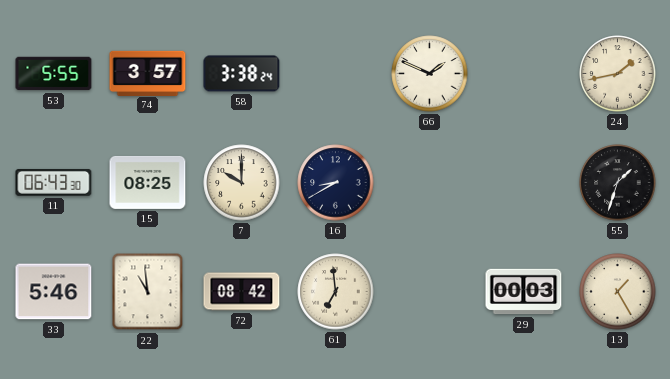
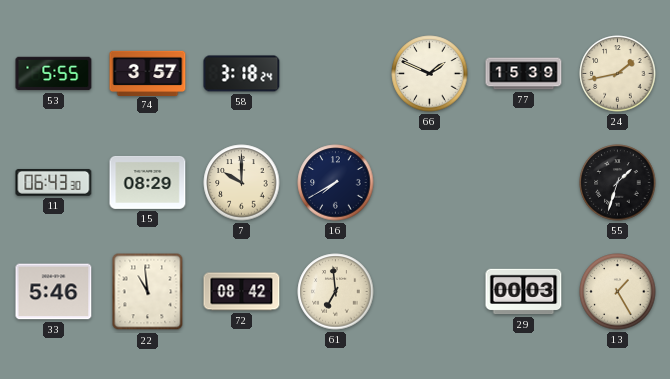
58: 3:38 -> 3:18
77: none -> 15:39
15: 08:25 -> 08:29
16: 8:40 -> 7:40
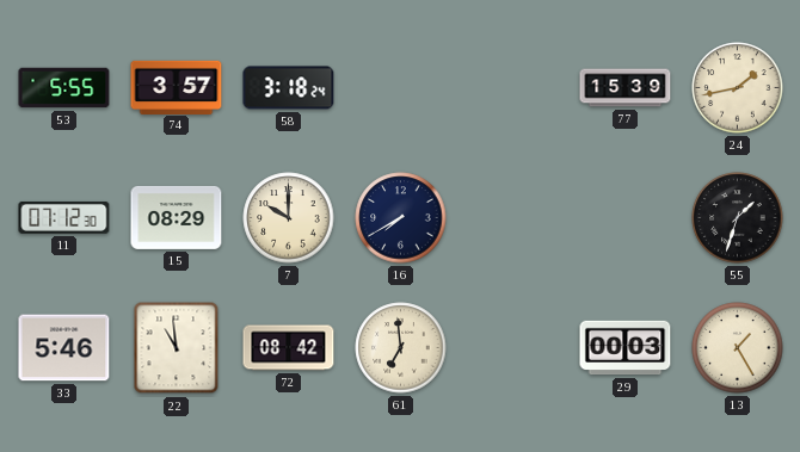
66: 1:49 -> none
11: 06:43 -> 07:12
